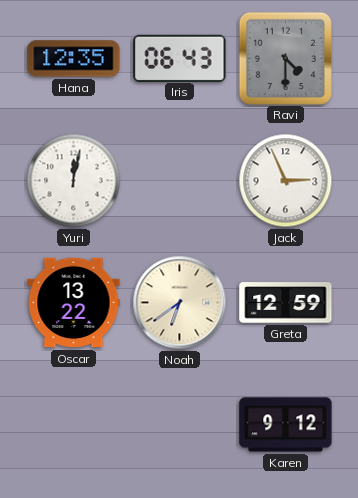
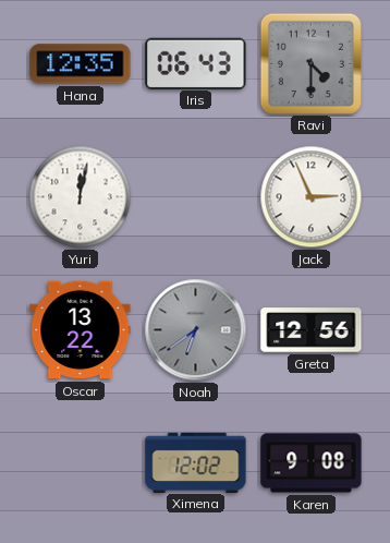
Noah dial: cream -> grey
Greta: 12:59 -> 12:56
Ximena: none -> 12:02
Karen: 9:12 -> 9:08
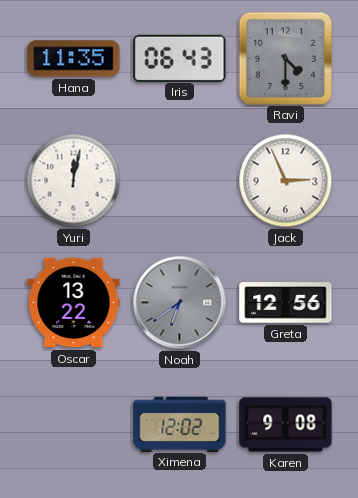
Hana: 12:35 -> 11:35
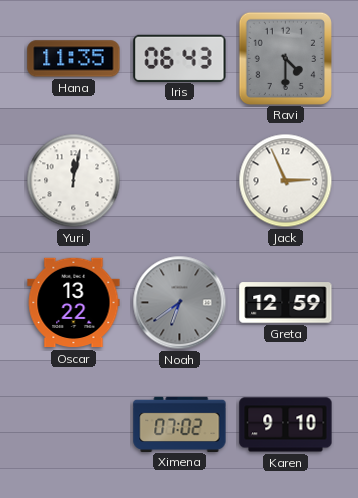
Greta: 12:56 -> 12:59
Ximena: 12:02 -> 07:02
Karen: 9:08 -> 9:10
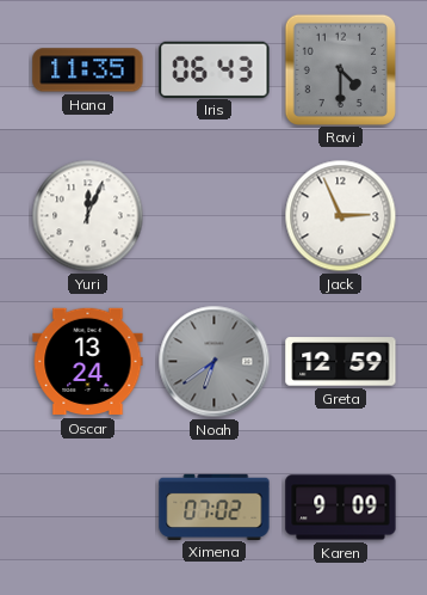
Yuri: 12:02 -> 12:04
Oscar: 13:22 -> 13:24
Karen: 9:10 -> 9:09
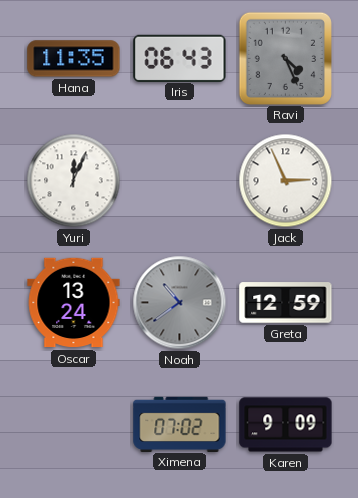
Ravi: 4:30 -> 4:26
Noah: 6:39 -> 10:39
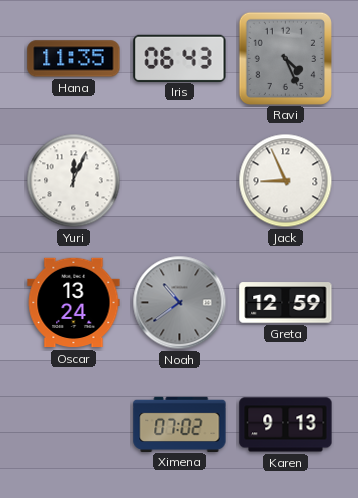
Jack: 2:56 -> 8:56
Karen: 9:09 -> 9:13
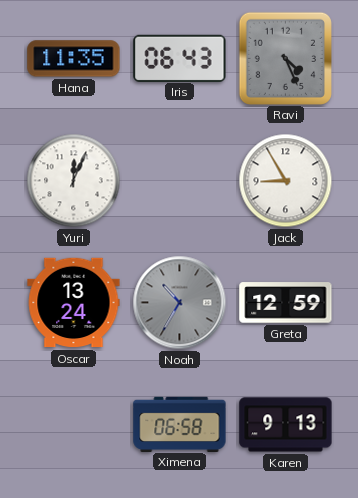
Jack: 8:56 -> 8:55
Noah: 10:39 -> 10:35
Ximena: 07:02 -> 06:58
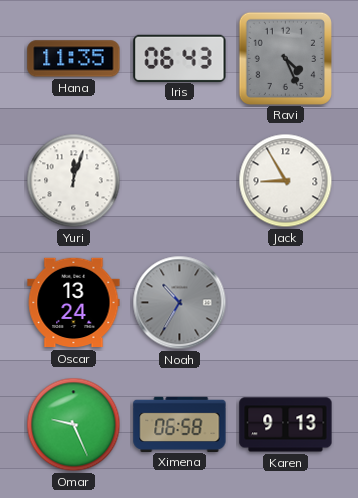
Yuri: 12:04 -> 12:03
Greta: 12:59 -> none
Omar: none -> 9:26
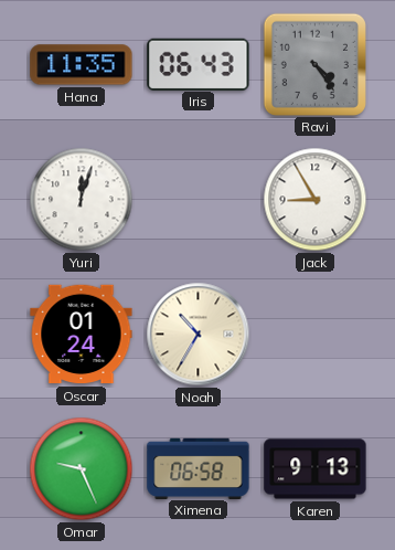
Ravi: 4:26 -> 4:24
Oscar: 13:24 -> 01:24
Noah dial: grey -> cream
